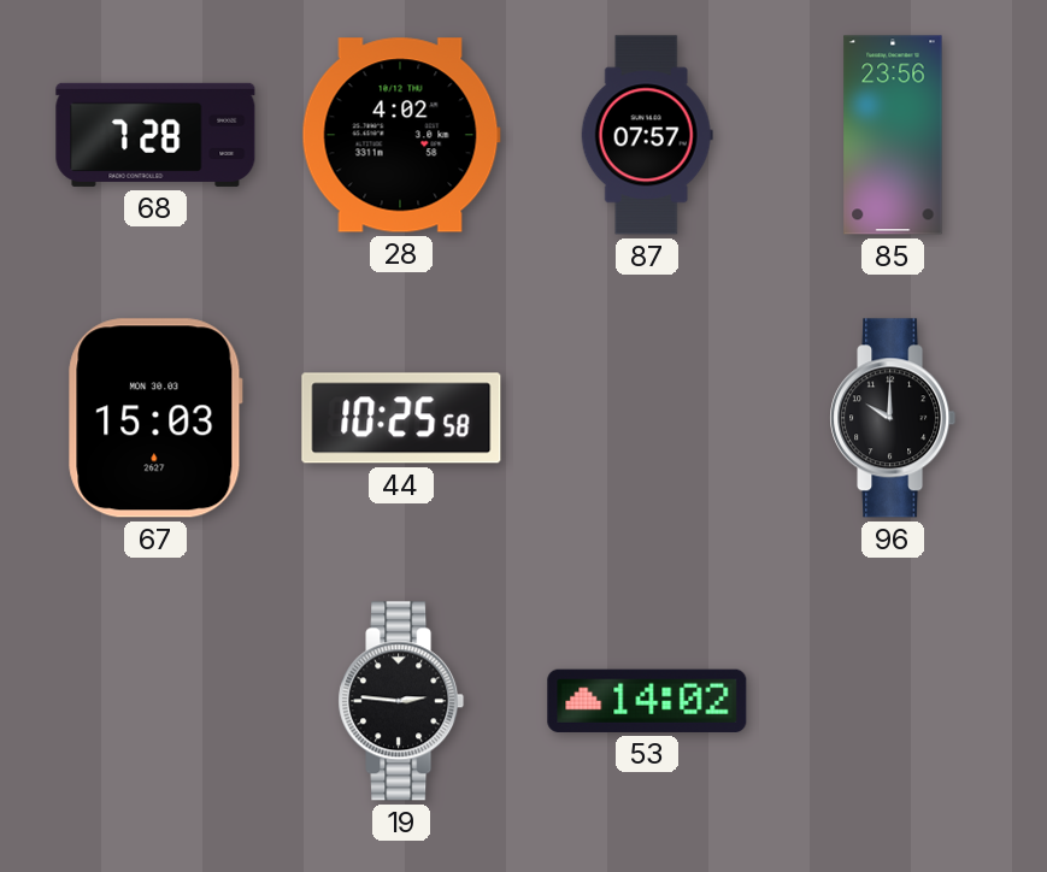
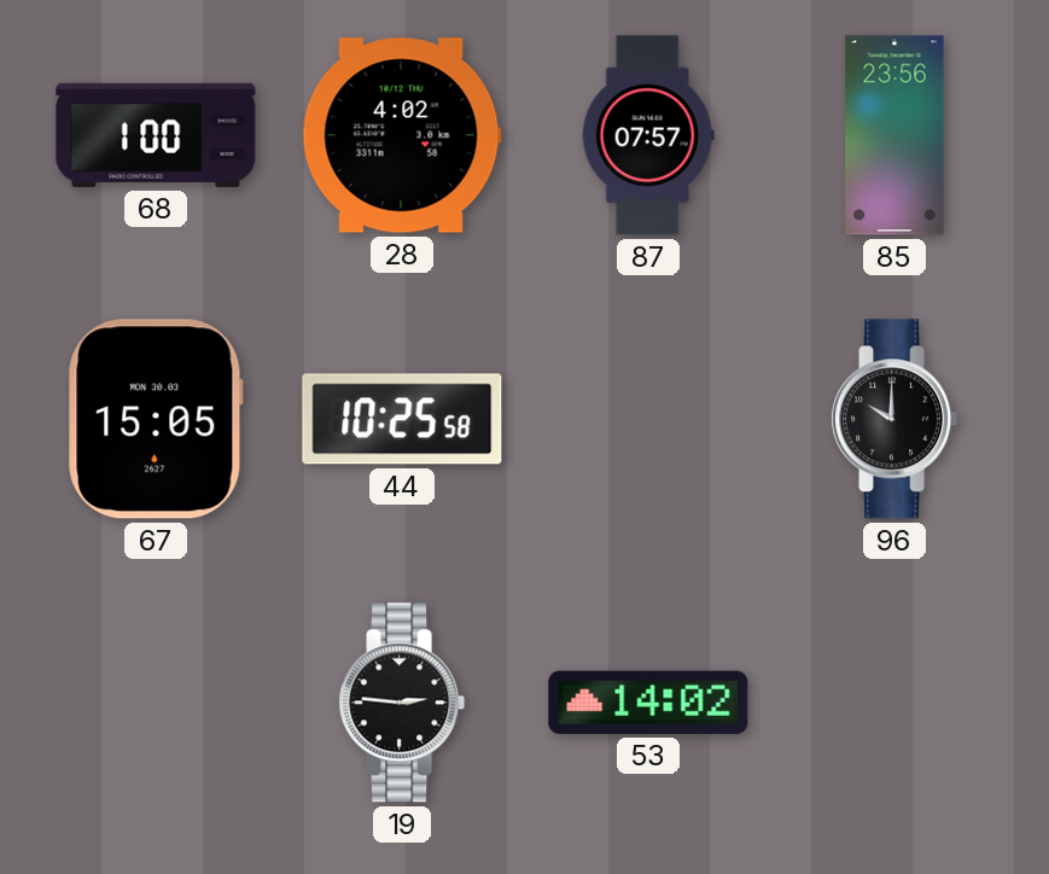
68: 7:28 -> 1:00
67: 15:03 -> 15:05
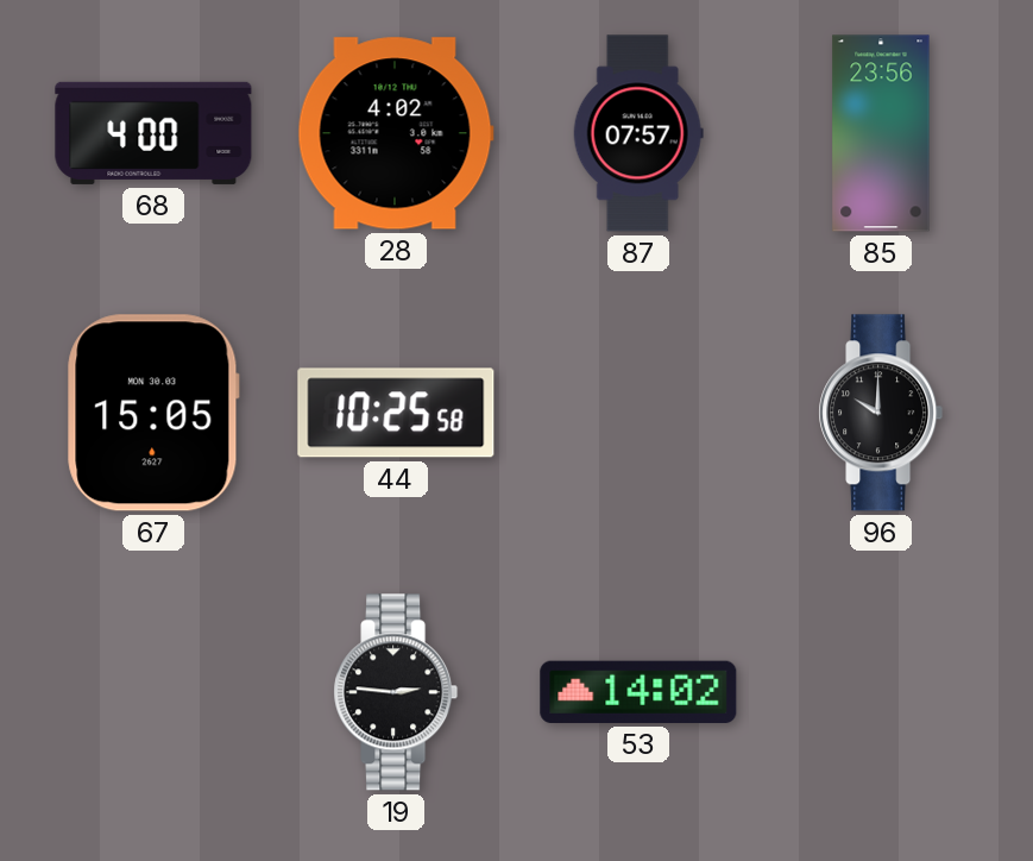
68: 1:00 -> 4:00
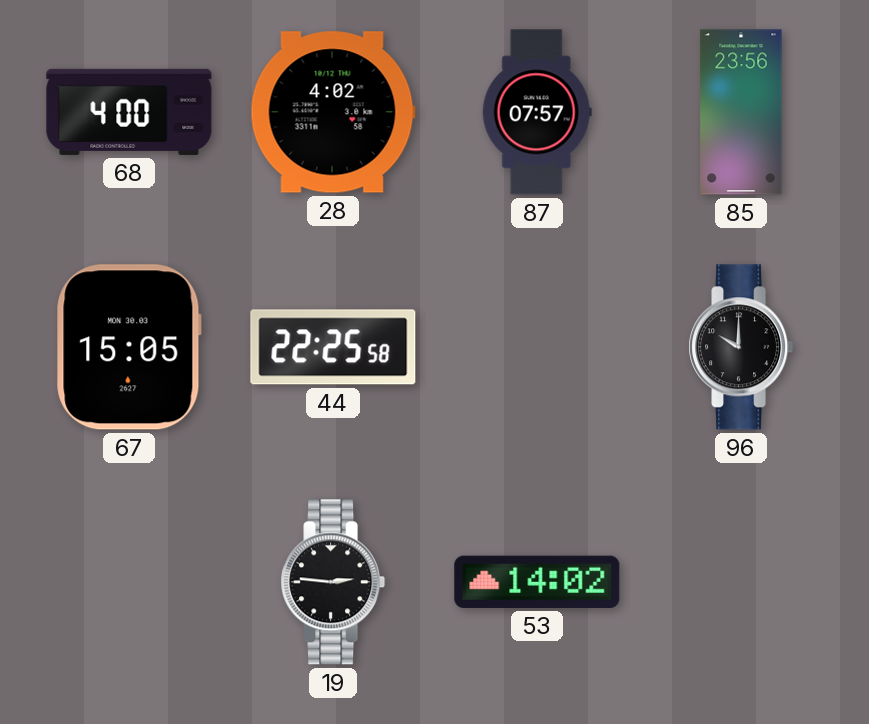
44: 10:25 -> 22:25
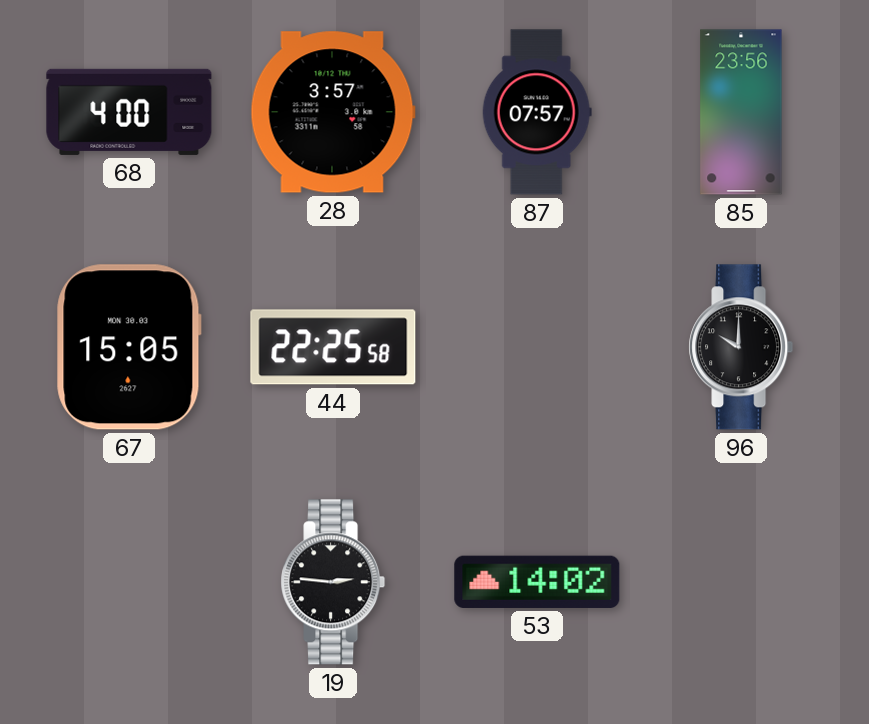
28: 4:02 -> 3:57
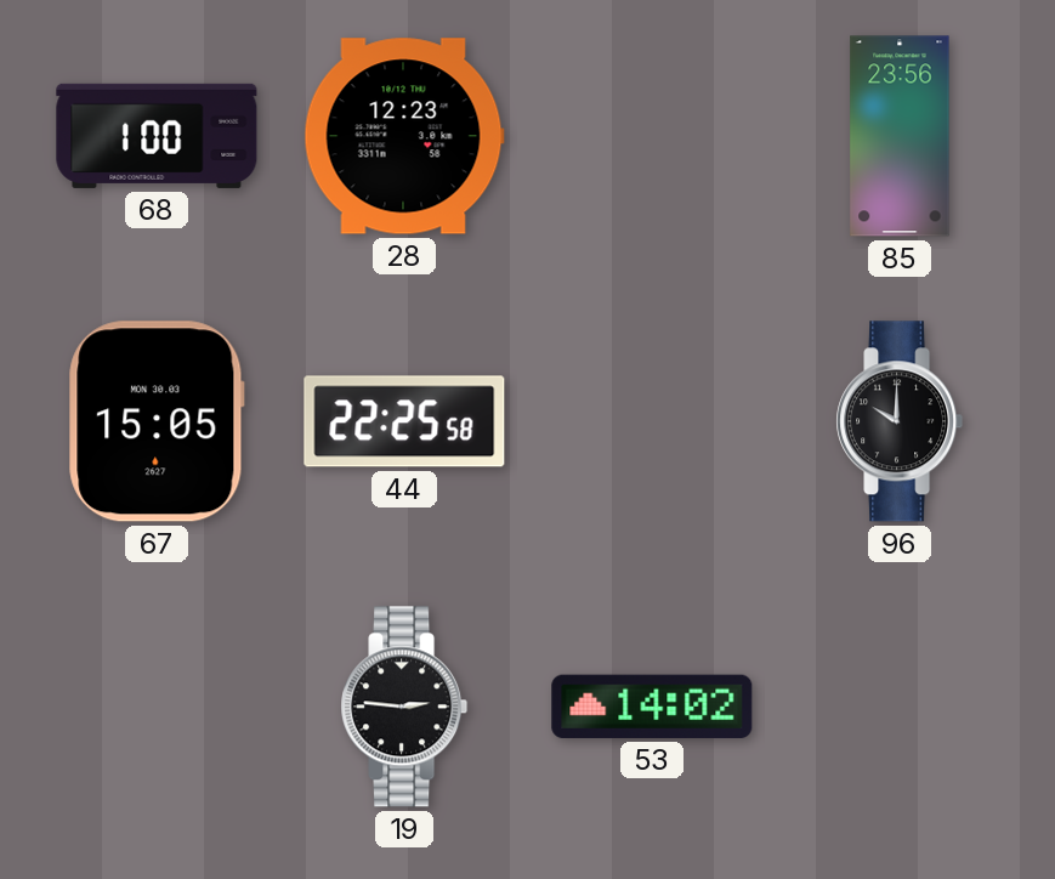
68: 4:00 -> 1:00
28: 3:57 -> 12:23
87: 07:57 -> none
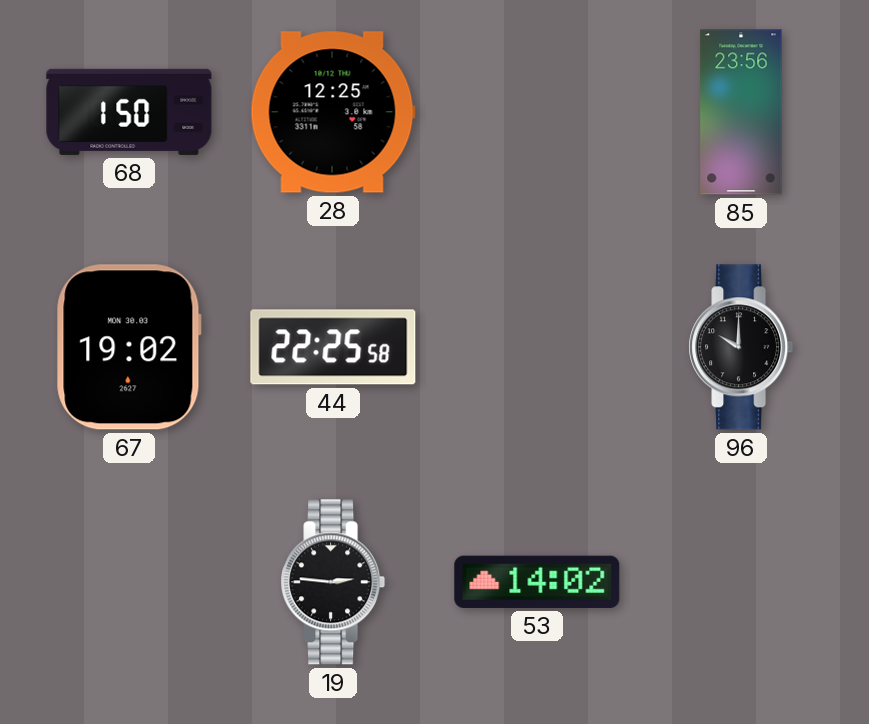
68: 1:00 -> 1:50
28: 12:23 -> 12:25
67: 15:05 -> 19:02
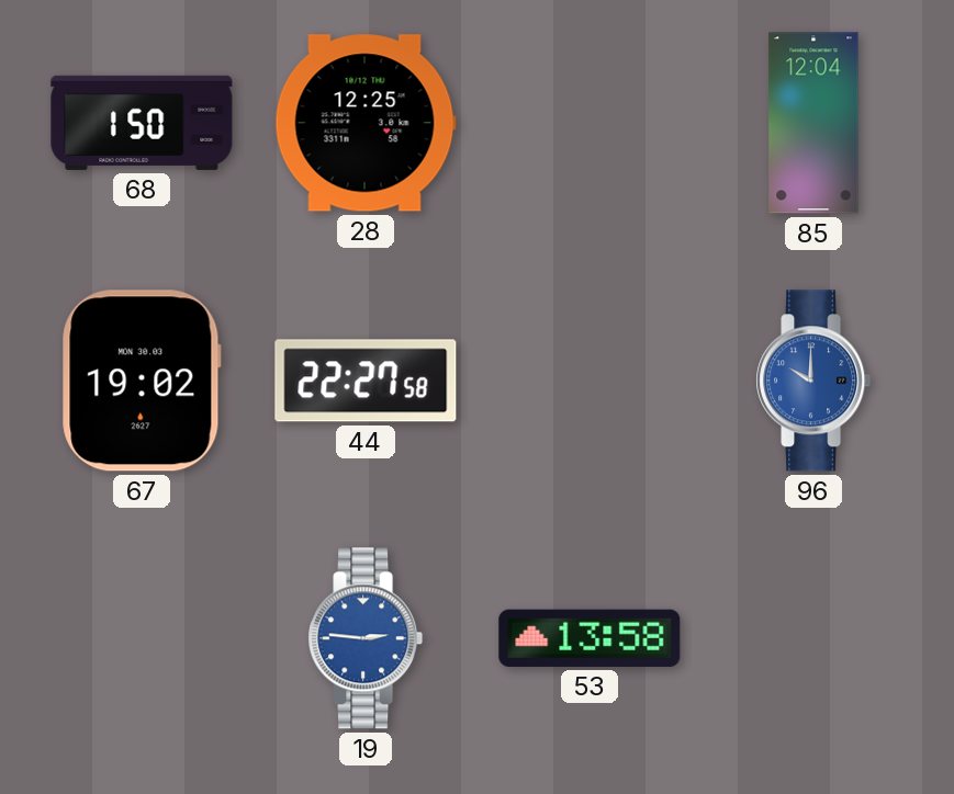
85: 23:56 -> 12:04
44: 22:25 -> 22:27
96 dial: black -> blue
19 dial: black -> blue
53: 14:02 -> 13:58
